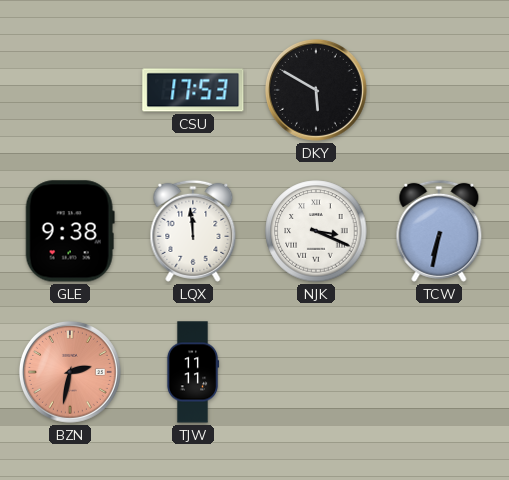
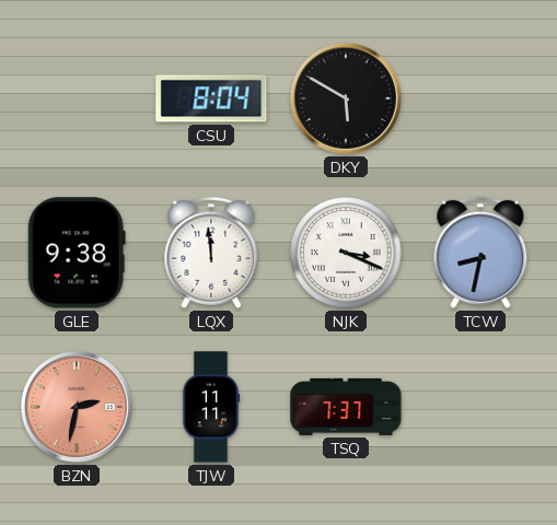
CSU: 17:53 -> 8:04
TCW: 6:32 -> 8:32
TSQ: none -> 7:37
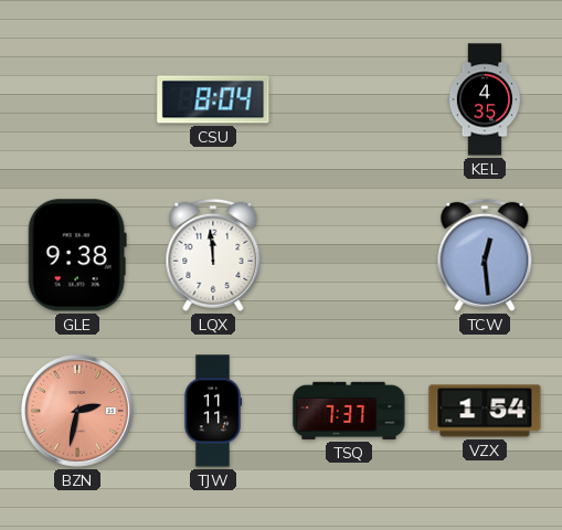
DKY: 5:50 -> none
KEL: none -> 4:35
NJK: 3:19 -> none
TCW: 8:32 -> 12:29
VZX: none -> 1:54
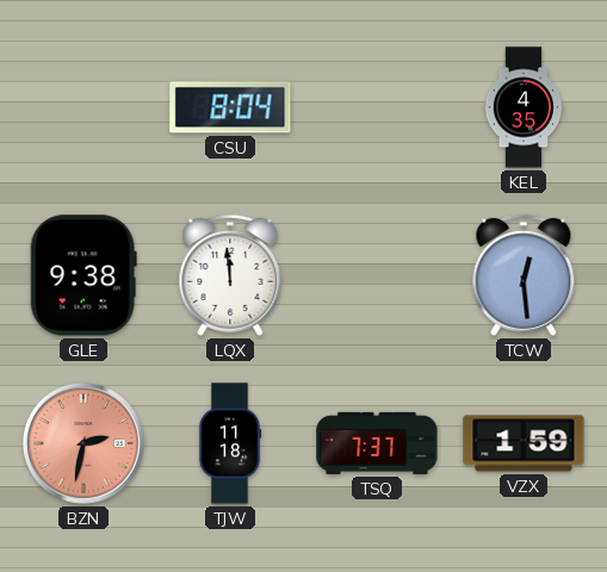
TJW: 11:11 -> 11:18
VZX: 1:54 -> 1:59
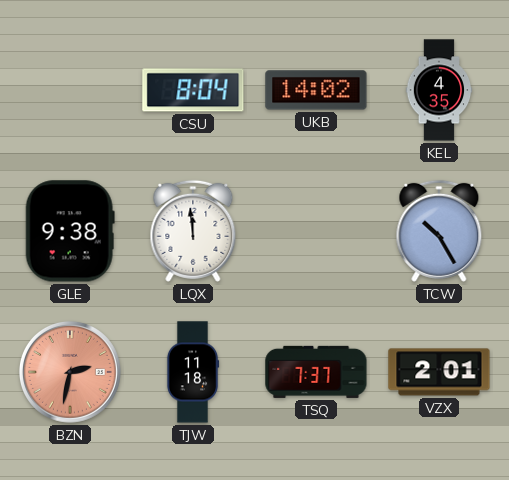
UKB: none -> 14:02
TCW: 12:29 -> 10:25
VZX: 1:59 -> 2:01
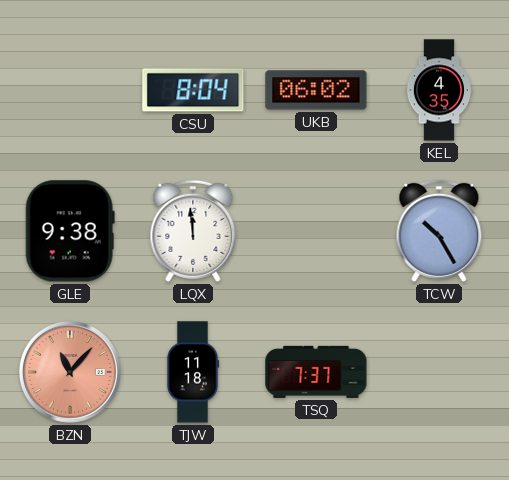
UKB: 14:02 -> 06:02
BZN: 2:32 -> 11:07
VZX: 2:01 -> none
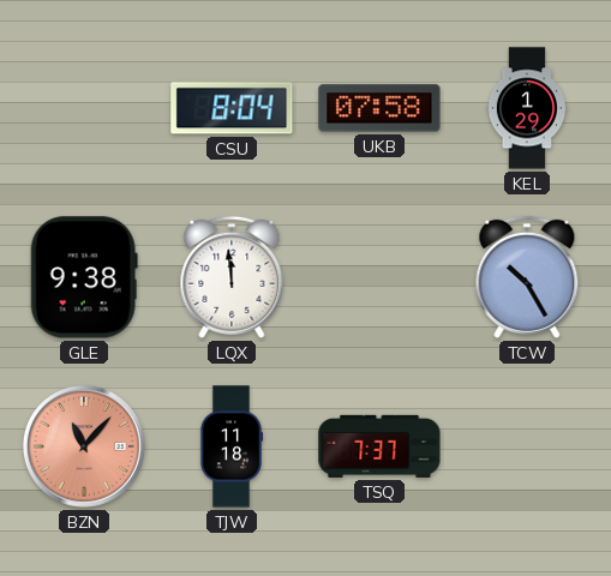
UKB: 06:02 -> 07:58
KEL: 4:35 -> 1:29
